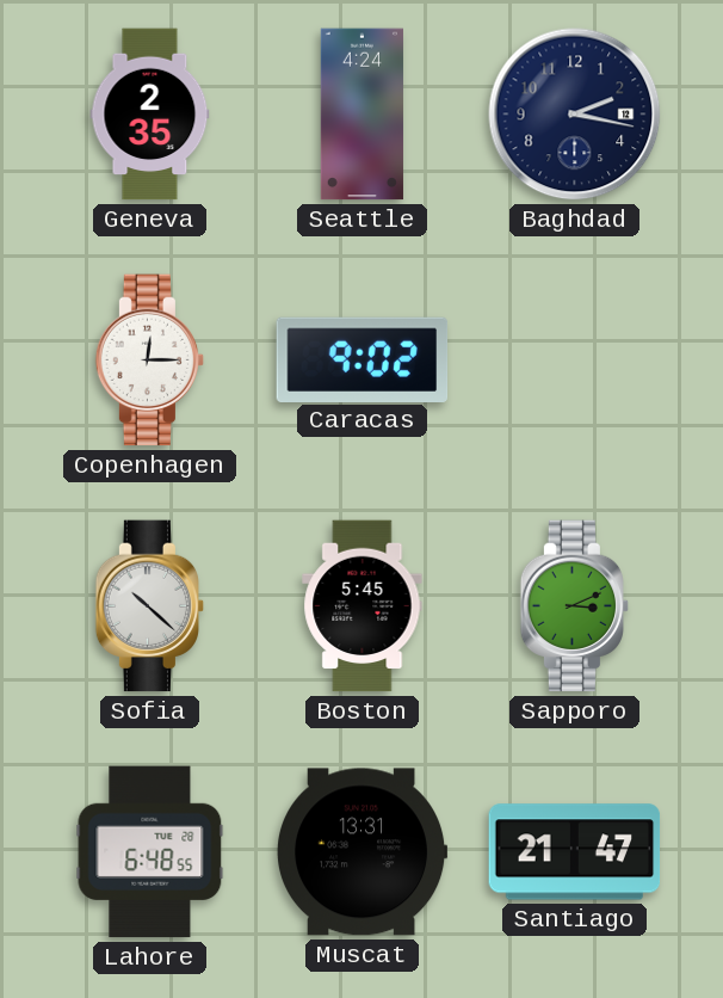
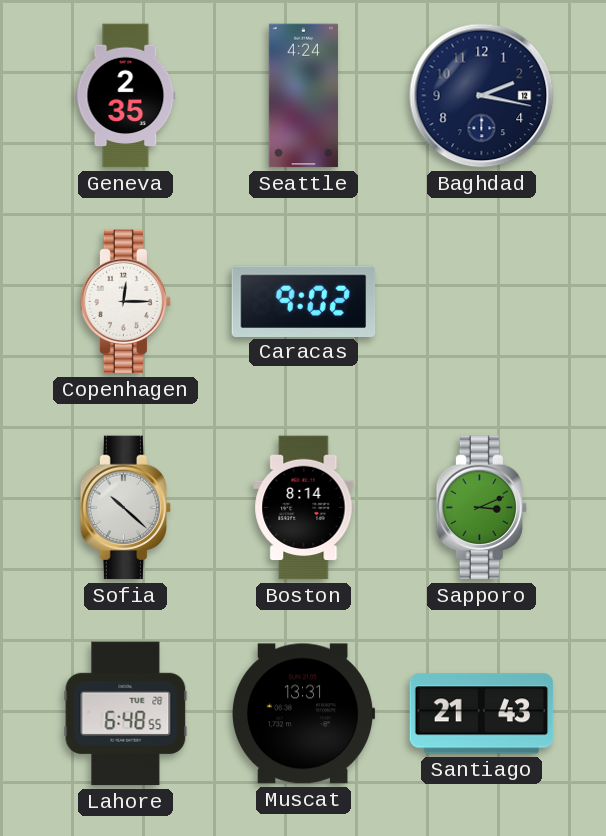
Boston: 5:45 -> 8:14
Santiago: 21:47 -> 21:43
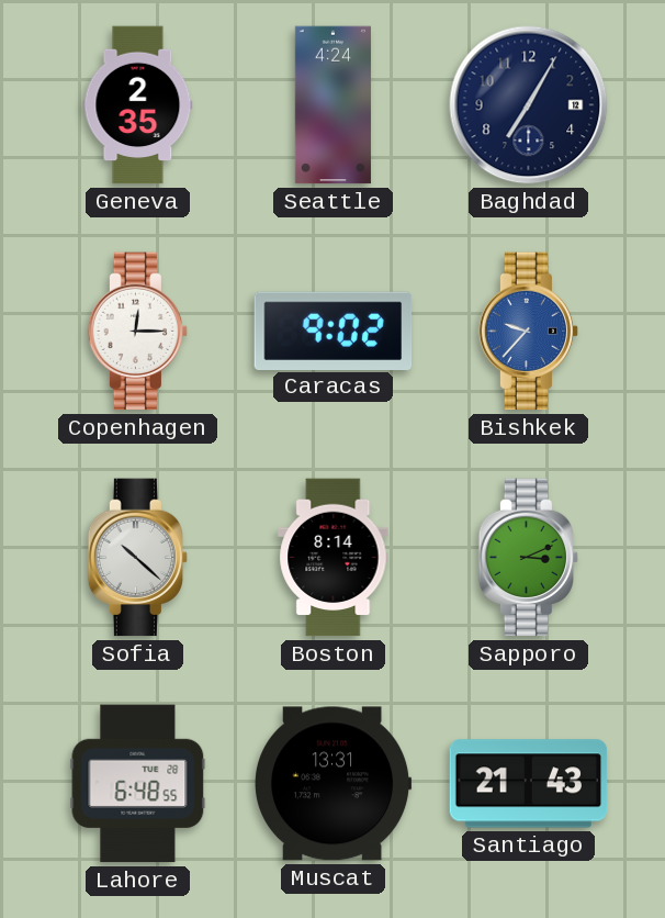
Baghdad: 2:17 -> 7:05
Bishkek: none -> 9:37
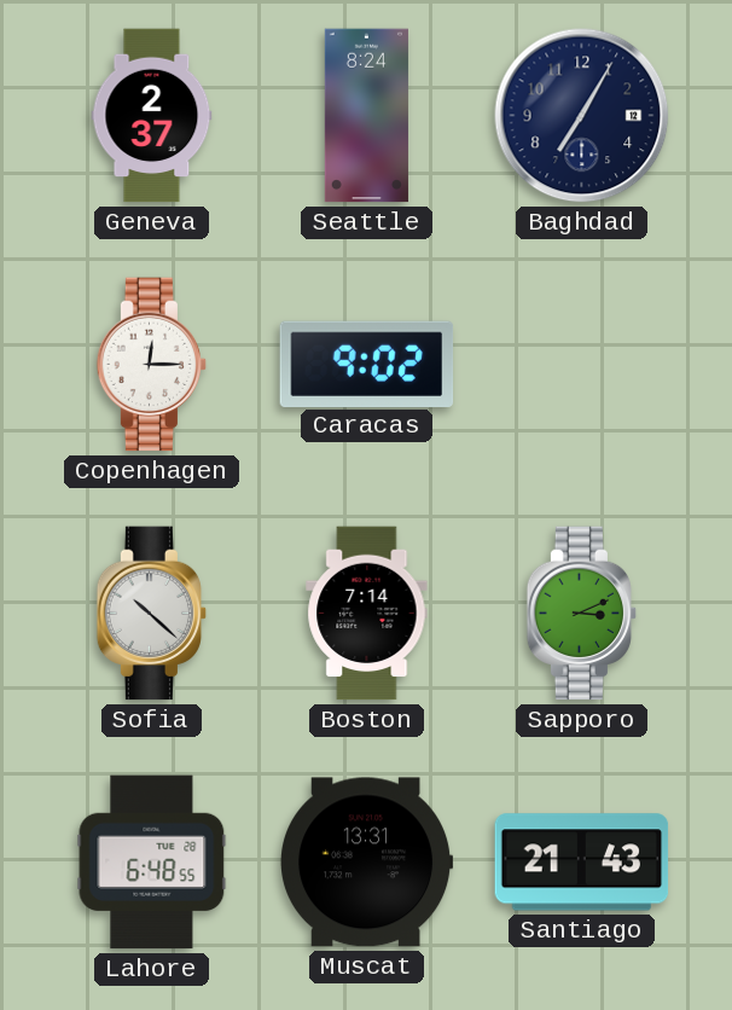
Geneva: 2:35 -> 2:37
Seattle: 4:24 -> 8:24
Bishkek: 9:37 -> none
Boston: 8:14 -> 7:14
